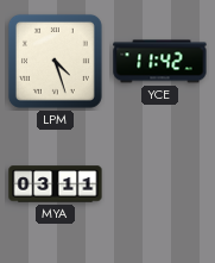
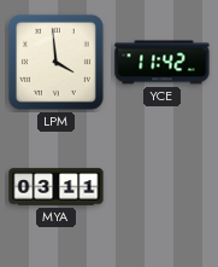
LPM: 4:27 -> 3:59
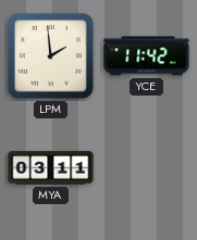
LPM: 3:59 -> 1:59
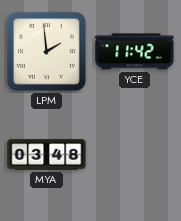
MYA: 03:11 -> 03:48
